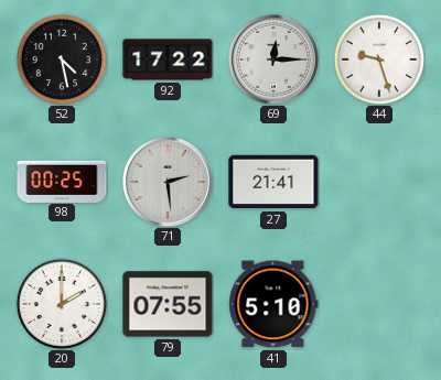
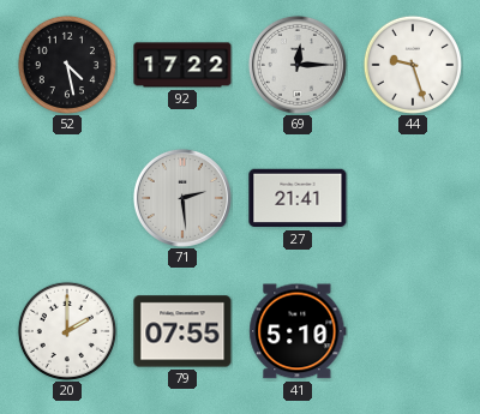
98: 00:25 -> none
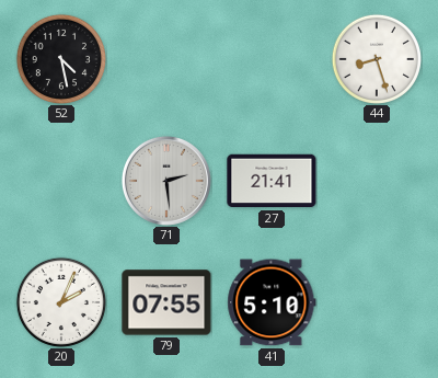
92: 17:22 -> none
69: 12:15 -> none
44: 9:27 -> 8:27
20: 2:00 -> 2:04
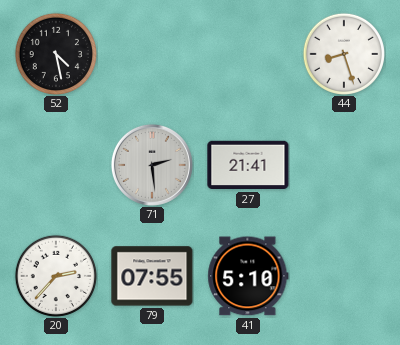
20: 2:04 -> 2:37
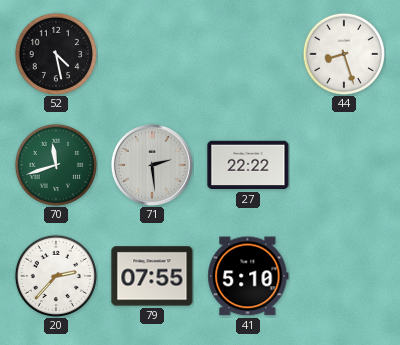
70: none -> 11:42
27: 21:41 -> 22:22
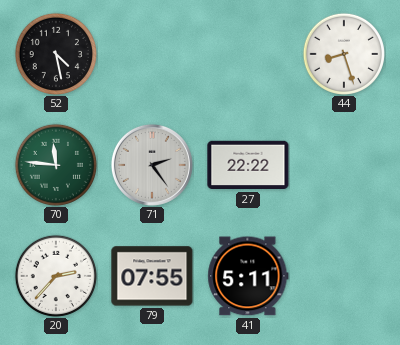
70: 11:42 -> 11:46
71: 2:29 -> 2:24
41: 5:10 -> 5:11
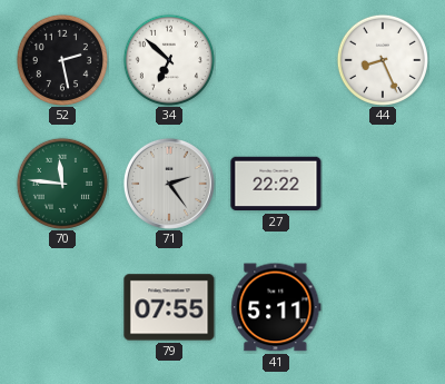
52: 4:28 -> 2:28
34: none -> 6:52
44: 8:27 -> 8:26
20: 2:37 -> none
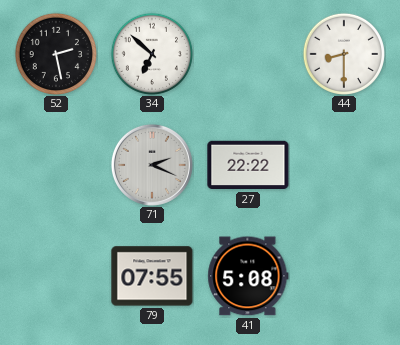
44: 8:26 -> 8:30
70: 11:46 -> none
71: 2:24 -> 2:19
41: 5:11 -> 5:08
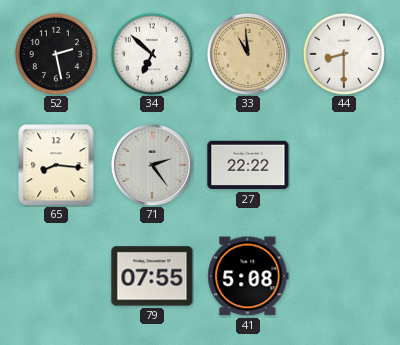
33: none -> 10:59
65: none -> 8:16
71: 2:19 -> 2:24
